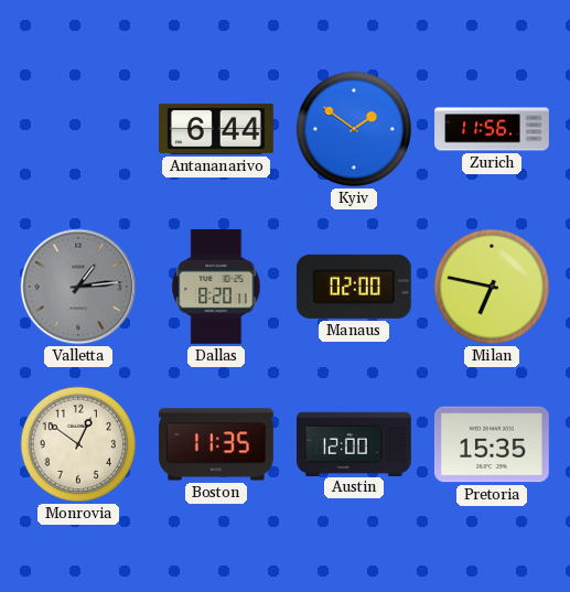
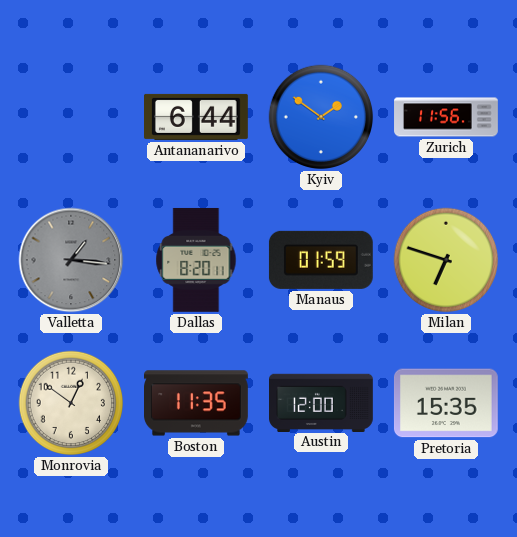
Valletta: 1:14 -> 1:16
Manaus: 02:00 -> 01:59
Milan: 6:47 -> 6:48
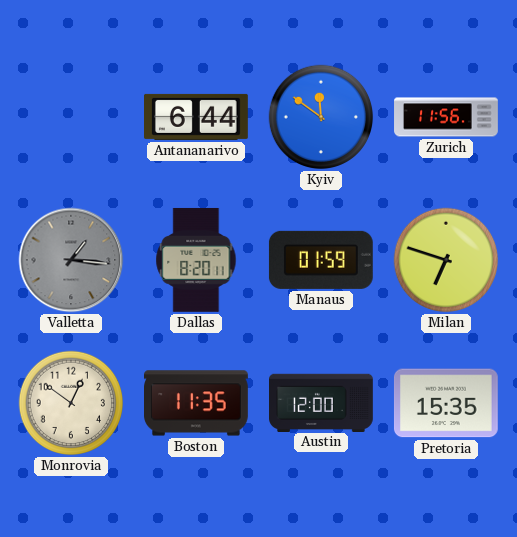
Kyiv: 1:51 -> 11:51
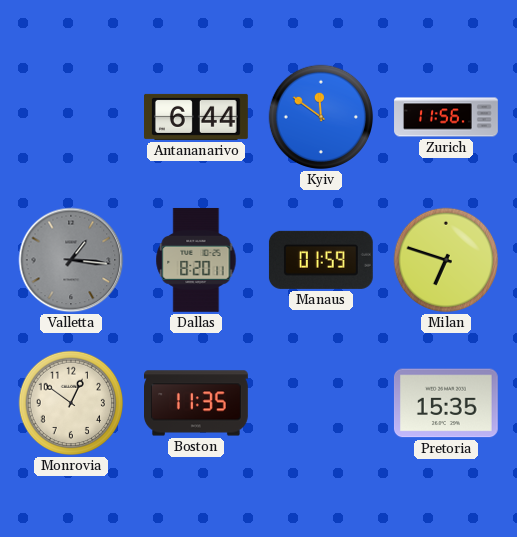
Austin: 12:00 -> none
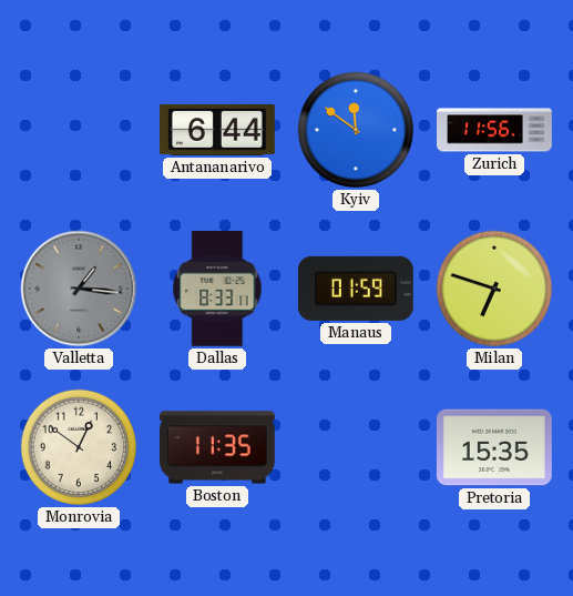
Dallas: 8:20 -> 8:33
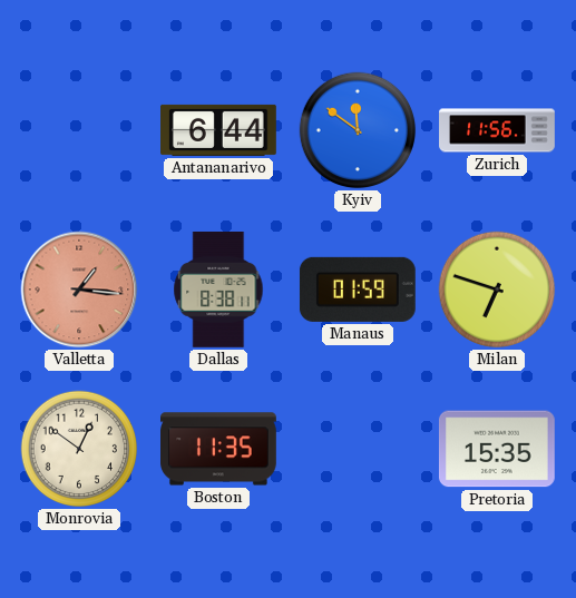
Valletta dial: grey -> salmon
Dallas: 8:33 -> 8:38
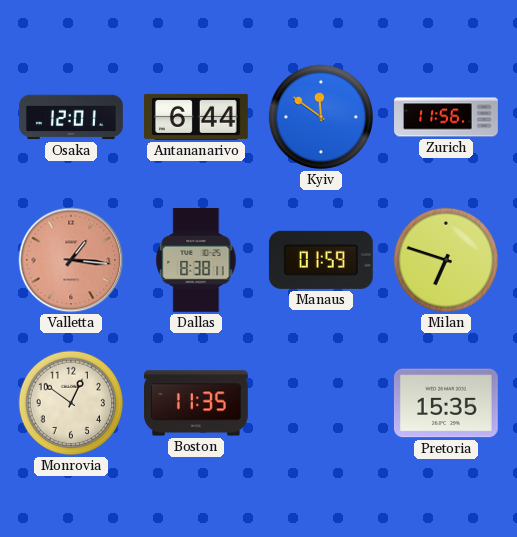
Osaka: none -> 12:01
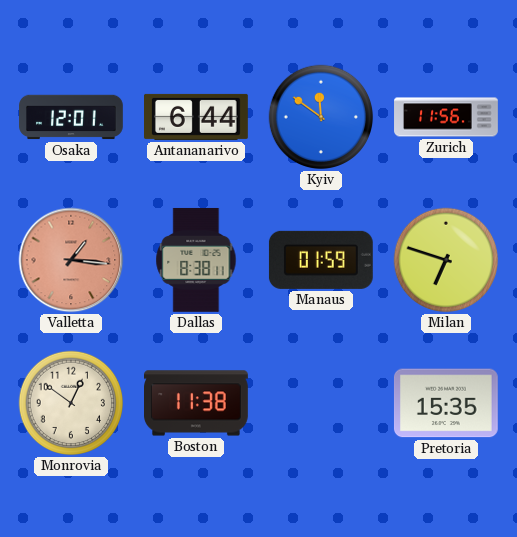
Boston: 11:35 -> 11:38
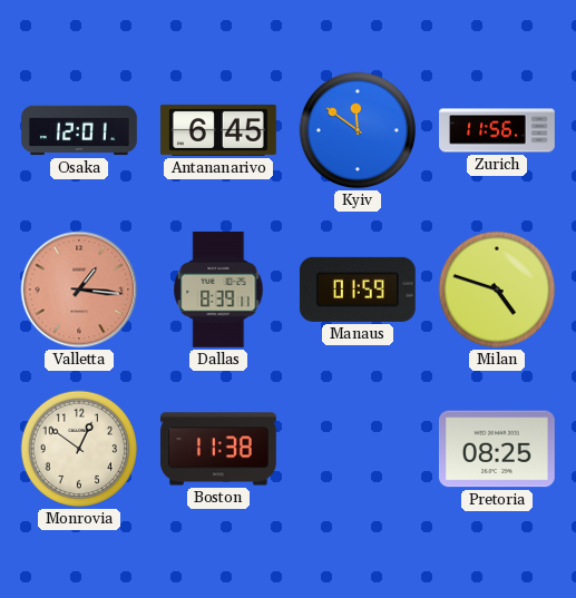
Antananarivo: 6:44 -> 6:45
Dallas: 8:38 -> 8:39
Milan: 6:48 -> 4:48
Pretoria: 15:35 -> 08:25
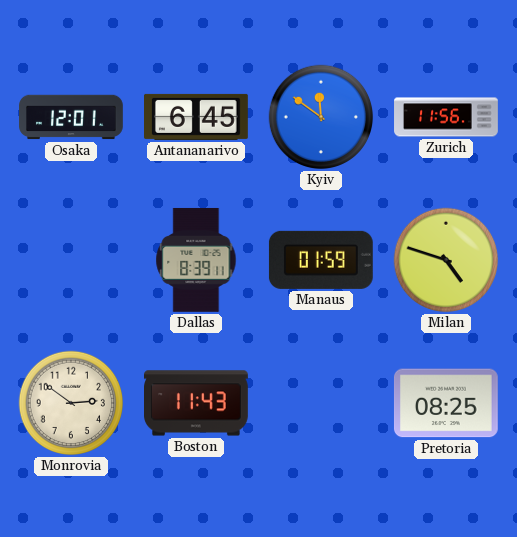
Valletta: 1:16 -> none
Monrovia: 12:51 -> 2:51
Boston: 11:38 -> 11:43
